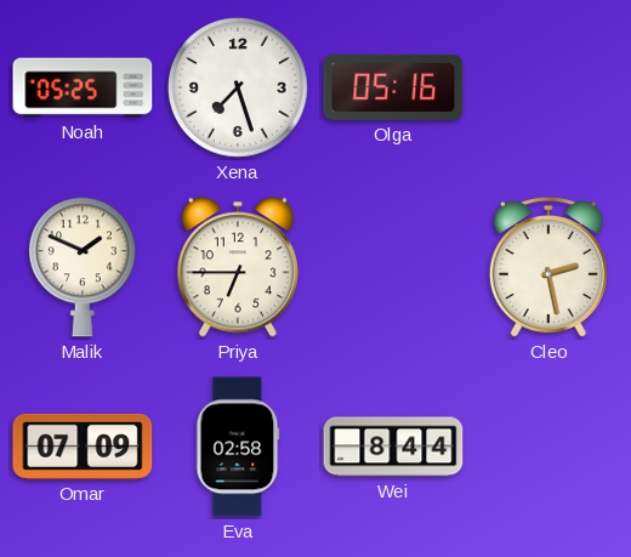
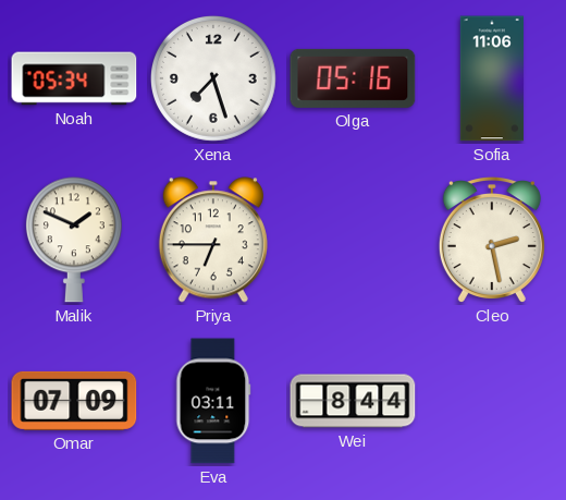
Noah: 05:25 -> 05:34
Sofia: none -> 11:06
Eva: 02:58 -> 03:11
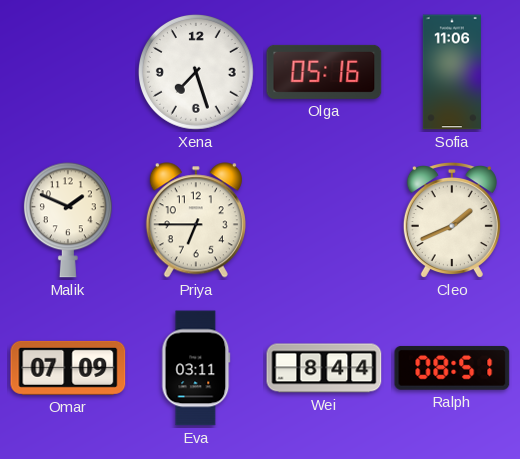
Noah: 05:34 -> none
Cleo: 2:28 -> 1:41
Ralph: none -> 08:51
